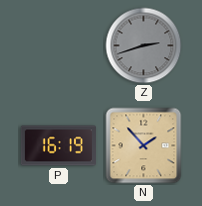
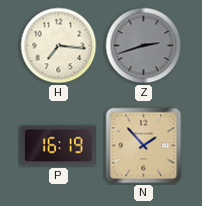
H: none -> 7:16
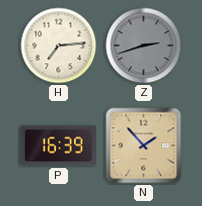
H: 7:16 -> 7:14
P: 16:19 -> 16:39
